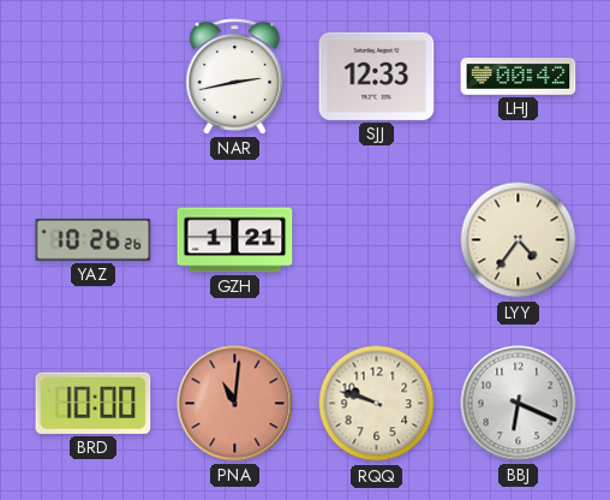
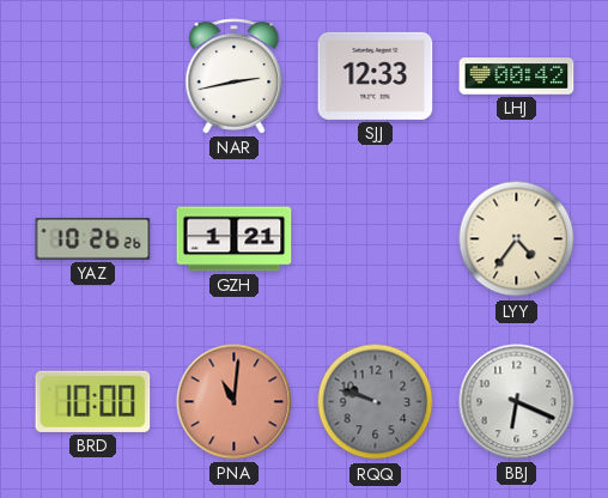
RQQ dial: cream -> grey
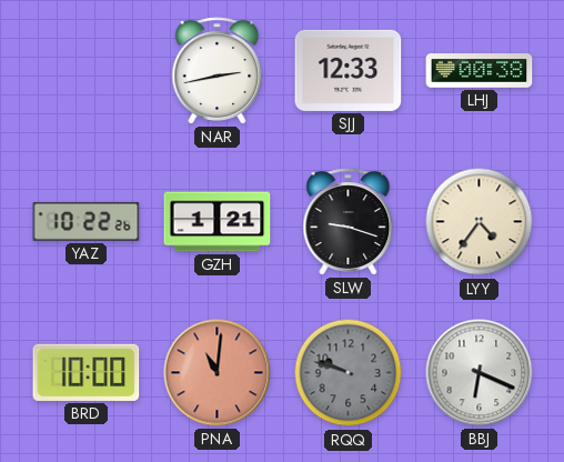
LHJ: 00:42 -> 00:38
YAZ: 10:26 -> 10:22
SLW: none -> 9:18
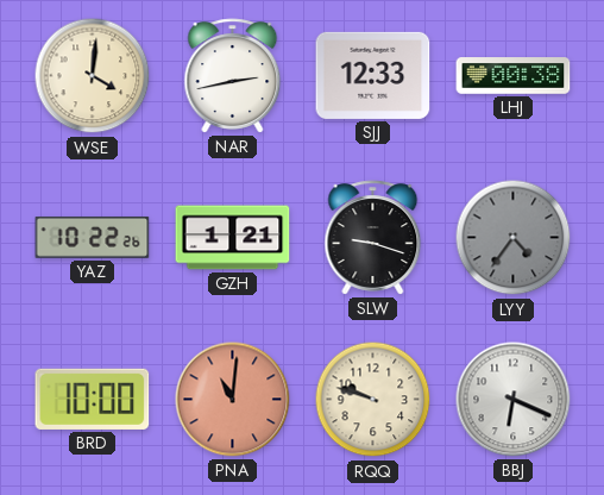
WSE: none -> 4:01
LYY dial: cream -> grey
RQQ dial: grey -> cream
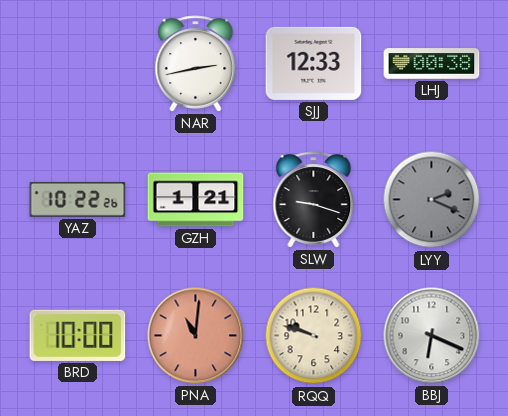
WSE: 4:01 -> none
LYY: 4:36 -> 2:19
